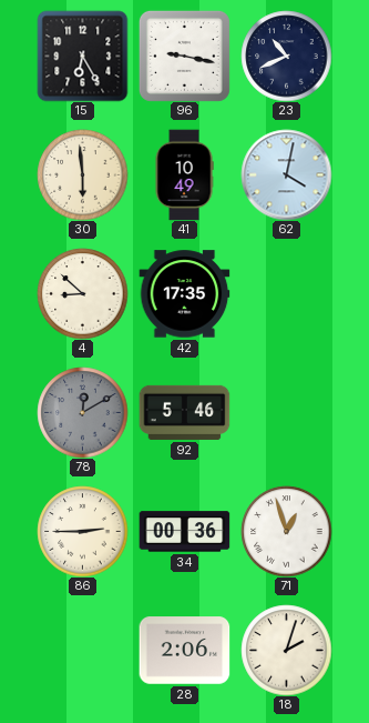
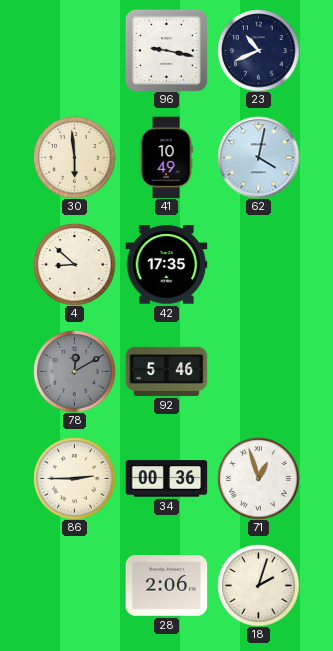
15: 6:25 -> none
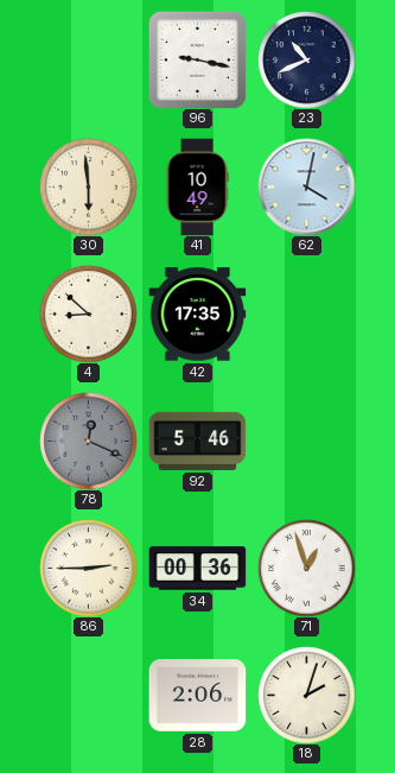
78: 12:10 -> 12:19
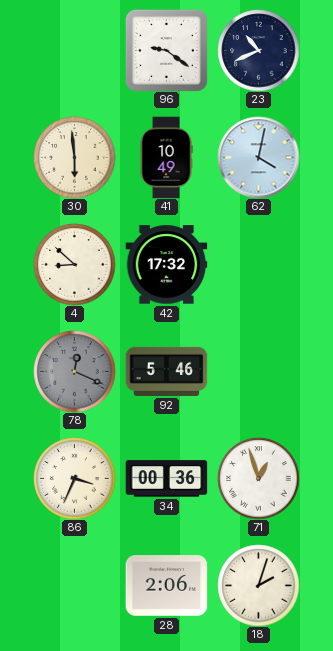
96: 9:17 -> 9:21
42: 17:35 -> 17:32
86: 2:45 -> 3:34
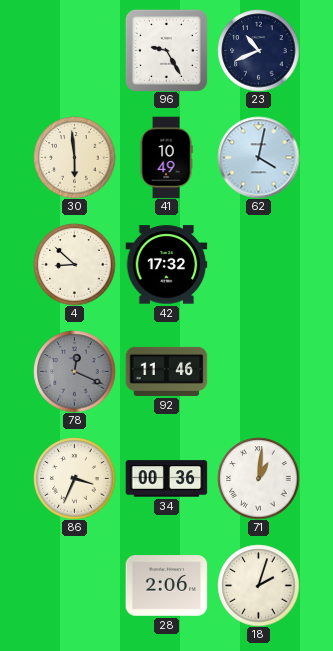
96: 9:21 -> 9:25
92: 5:46 -> 11:46
71: 12:57 -> 1:01
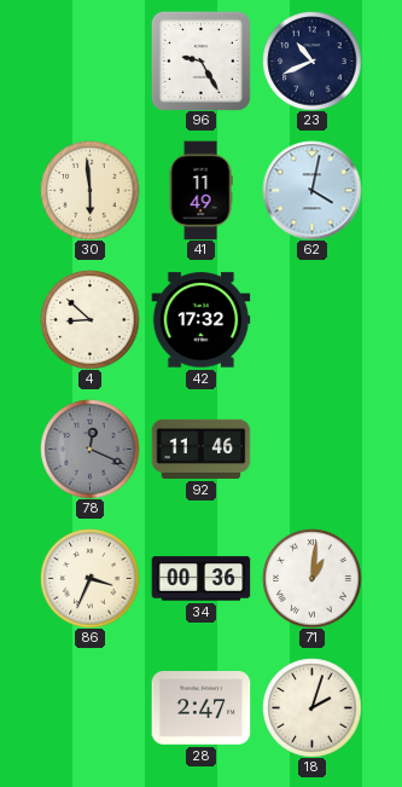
41: 10:49 -> 11:49
28: 2:06 -> 2:47
